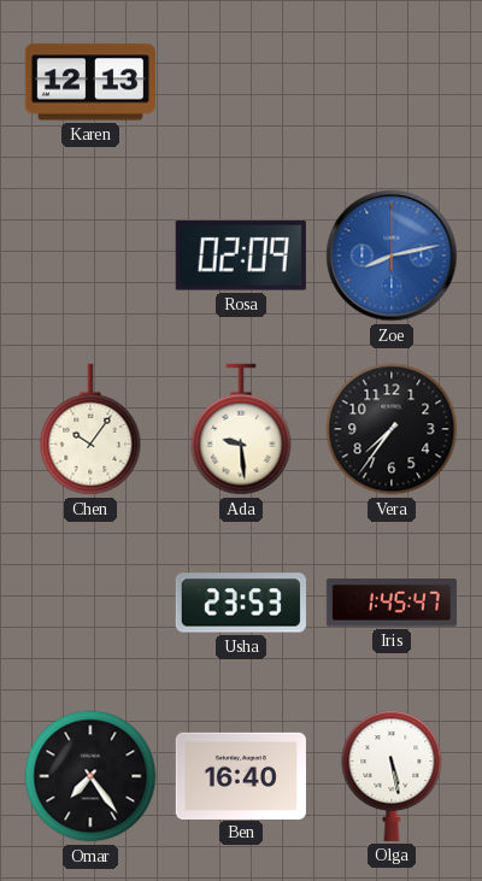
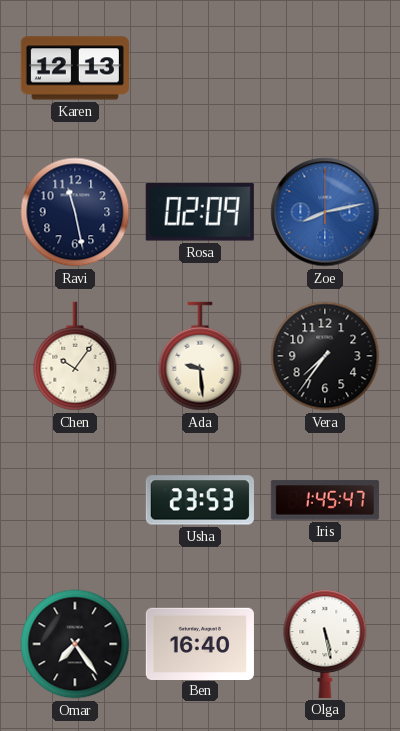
Ravi: none -> 11:28
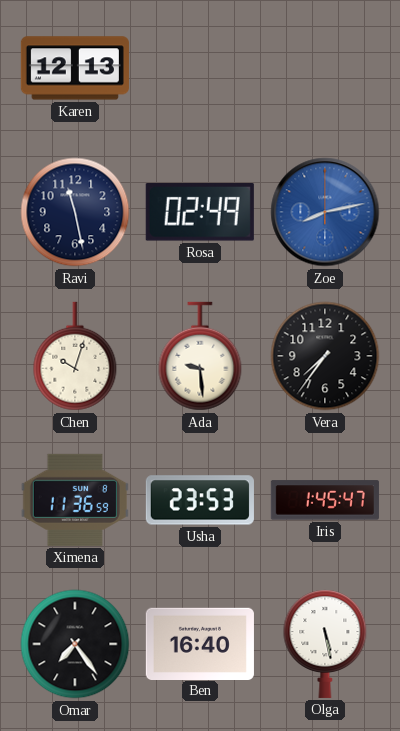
Rosa: 02:09 -> 02:49
Chen: 10:06 -> 10:03
Ximena: none -> 11:36
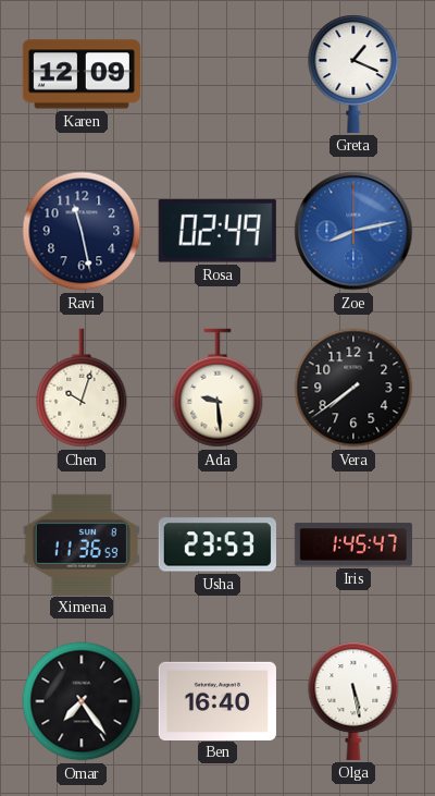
Karen: 12:13 -> 12:09
Greta: none -> 1:19
Vera: 7:36 -> 7:39
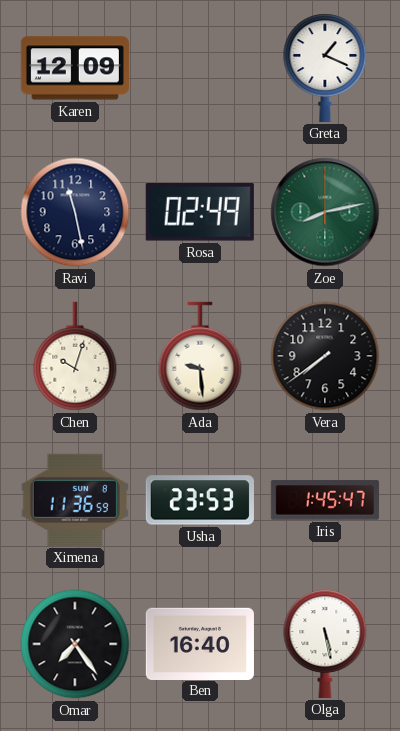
Zoe dial: blue -> green
